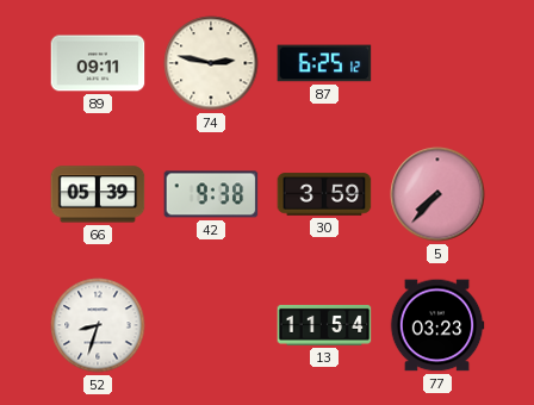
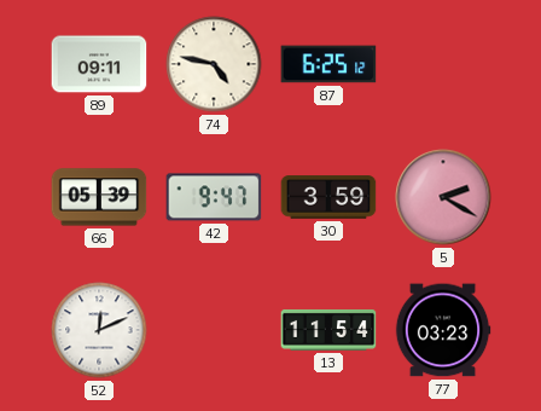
74: 2:47 -> 4:47
42: 9:38 -> 9:47
5: 7:37 -> 2:20
52: 8:33 -> 12:11
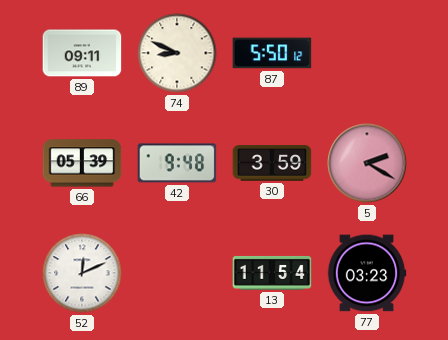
74: 4:47 -> 8:49
87: 6:25 -> 5:50
42: 9:47 -> 9:48
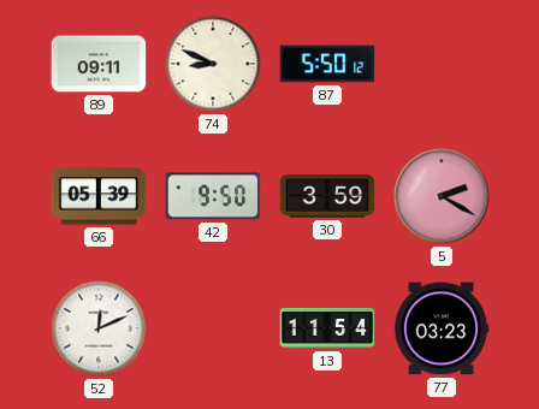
42: 9:48 -> 9:50
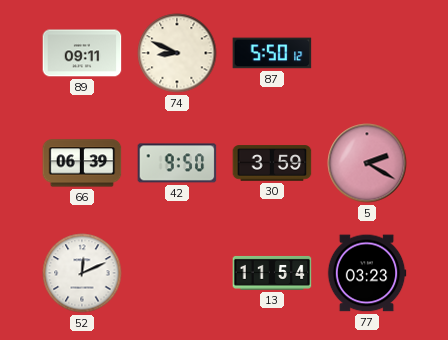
66: 05:39 -> 06:39
